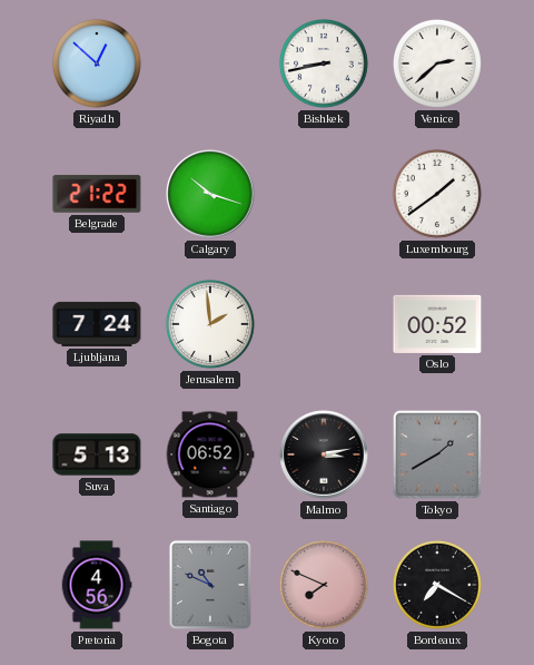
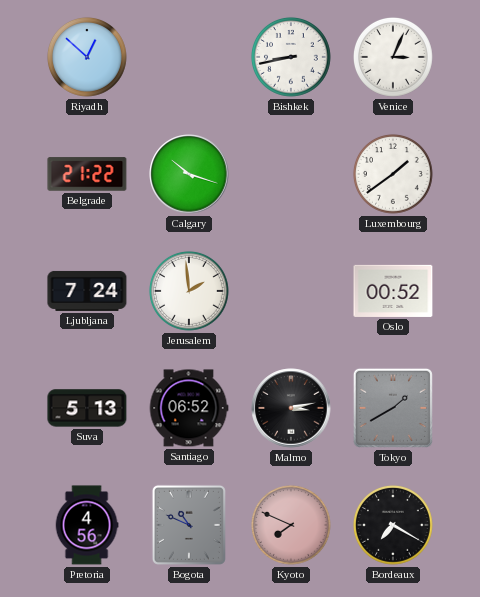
Venice: 2:38 -> 3:04
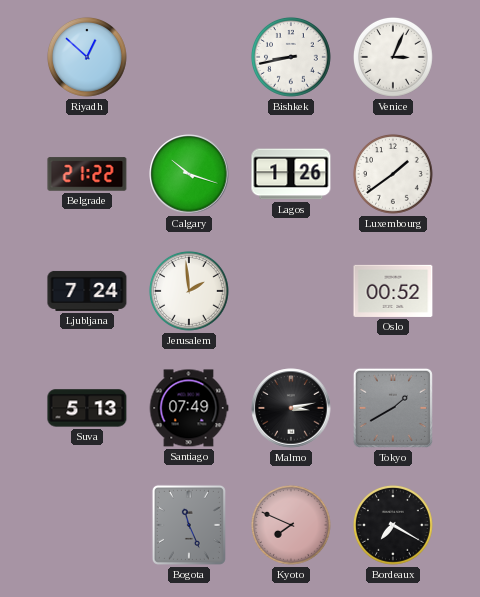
Lagos: none -> 1:26
Santiago: 06:52 -> 07:49
Pretoria: 4:56 -> none
Bogota: 10:49 -> 11:26
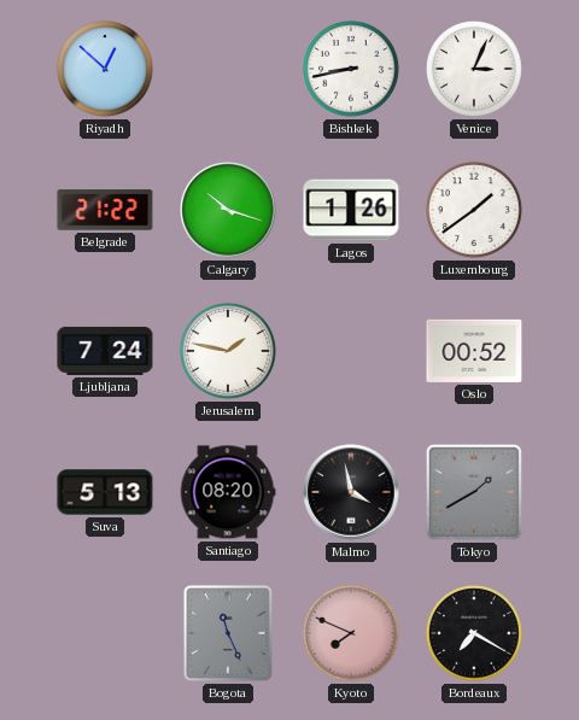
Jerusalem: 1:59 -> 1:47
Santiago: 07:49 -> 08:20
Malmo: 3:13 -> 3:58
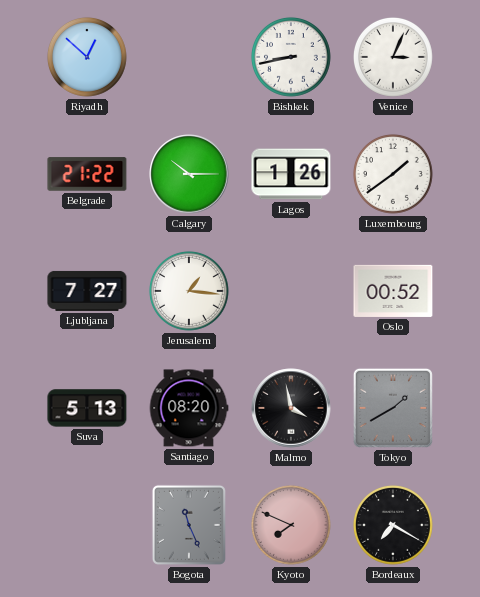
Calgary: 10:18 -> 10:15
Ljubljana: 7:24 -> 7:27
Jerusalem: 1:47 -> 1:16
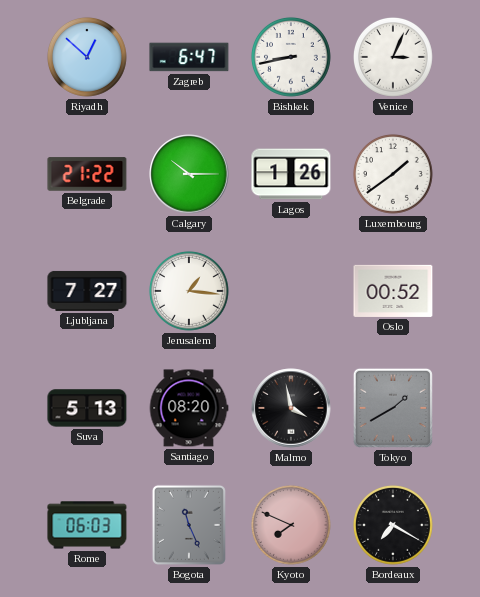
Zagreb: none -> 6:47
Rome: none -> 06:03
